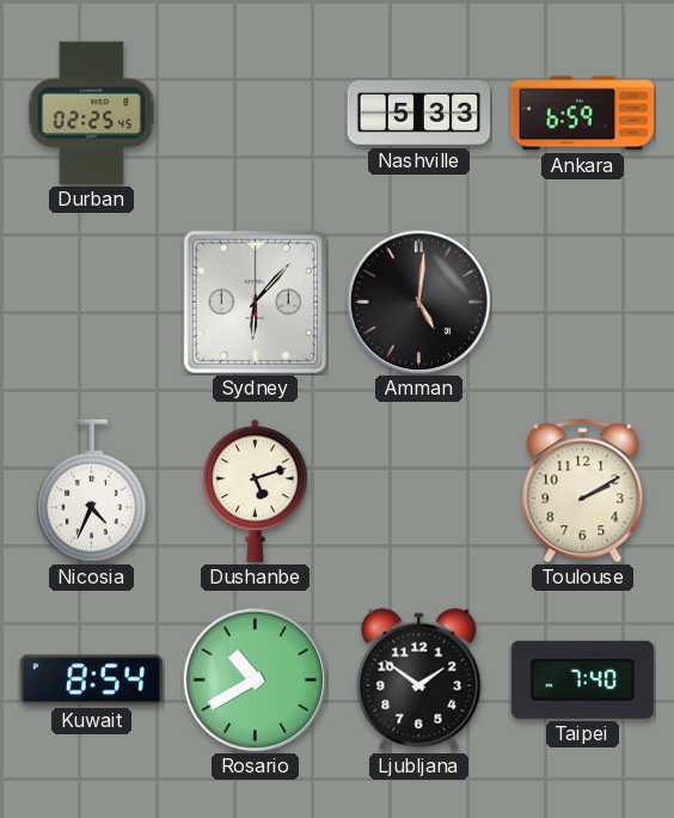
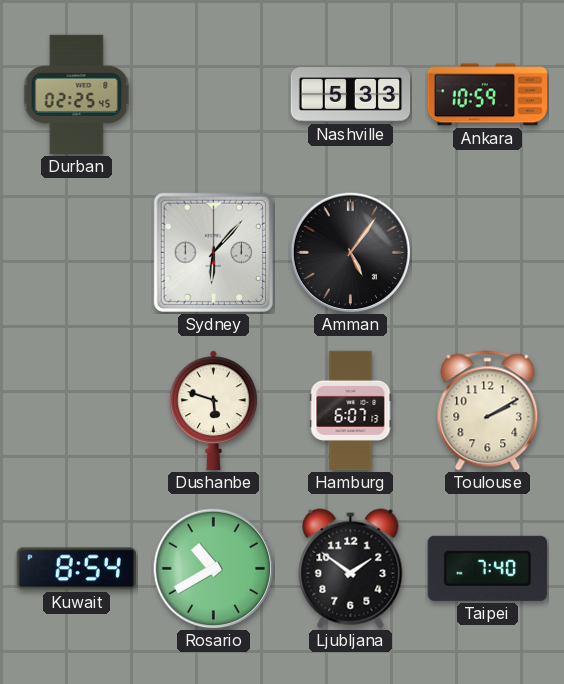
Ankara: 6:59 -> 10:59
Amman: 5:01 -> 5:06
Nicosia: 4:34 -> none
Dushanbe: 5:12 -> 5:48
Hamburg: none -> 6:07
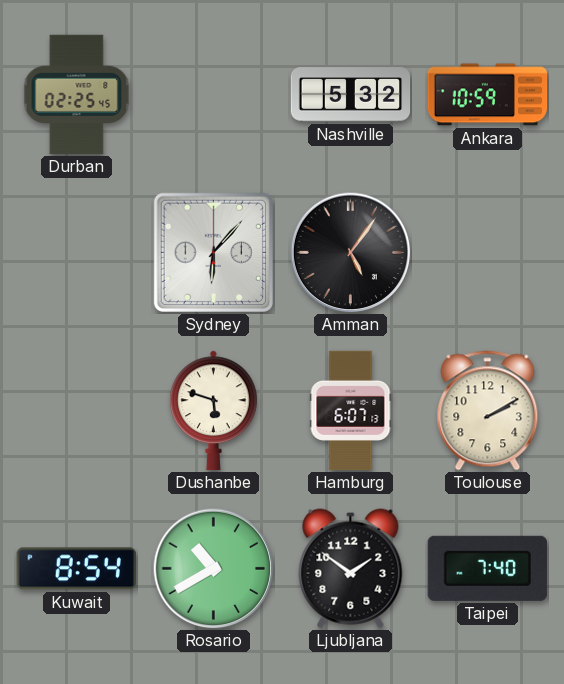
Nashville: 5:33 -> 5:32
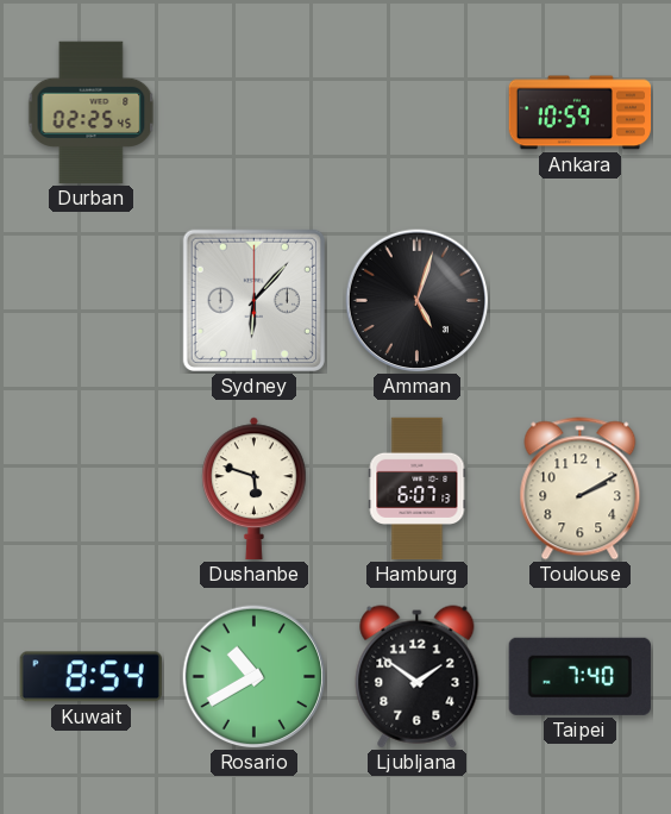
Nashville: 5:32 -> none
Amman: 5:06 -> 5:03
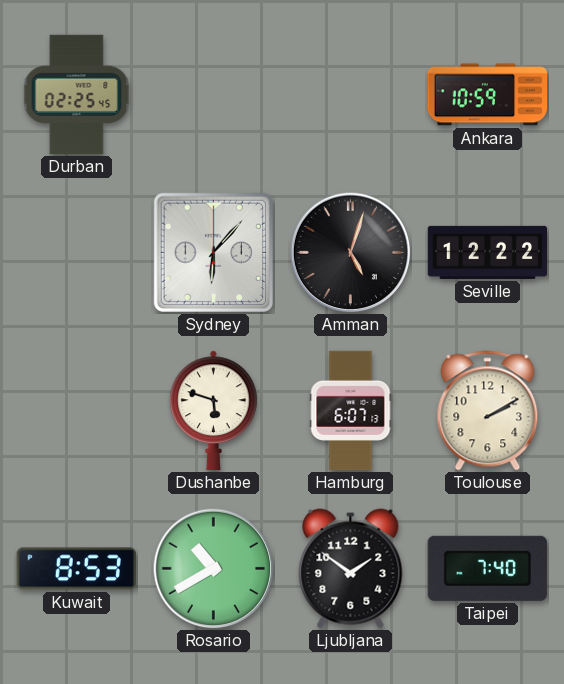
Seville: none -> 12:22
Kuwait: 8:54 -> 8:53
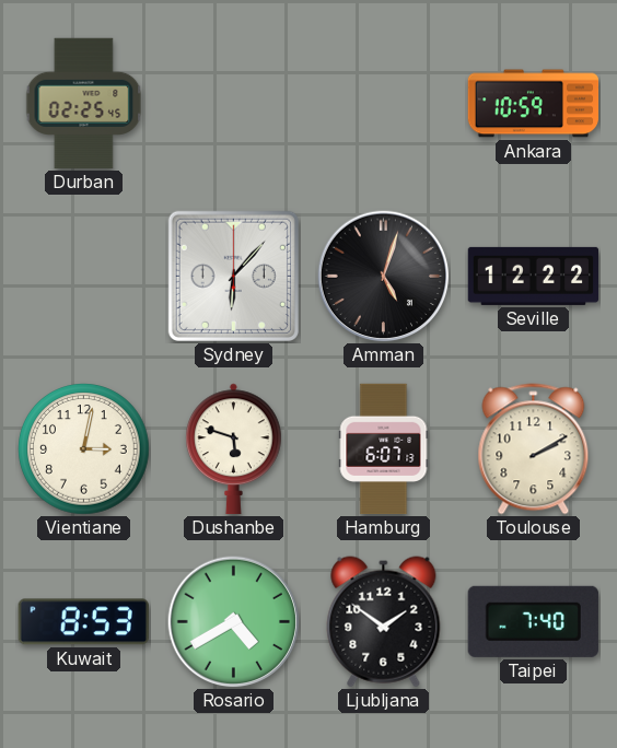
Vientiane: none -> 3:02
Rosario: 10:40 -> 4:40
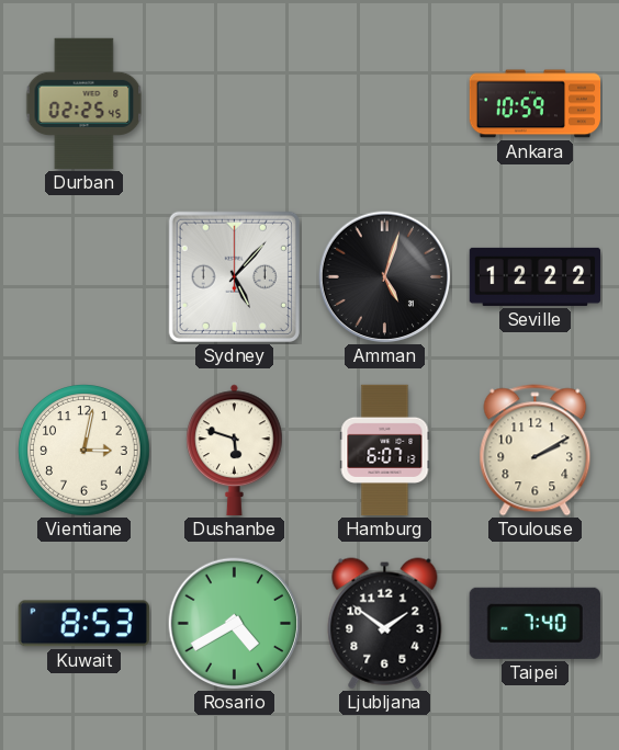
Sydney: 6:07 -> 5:07
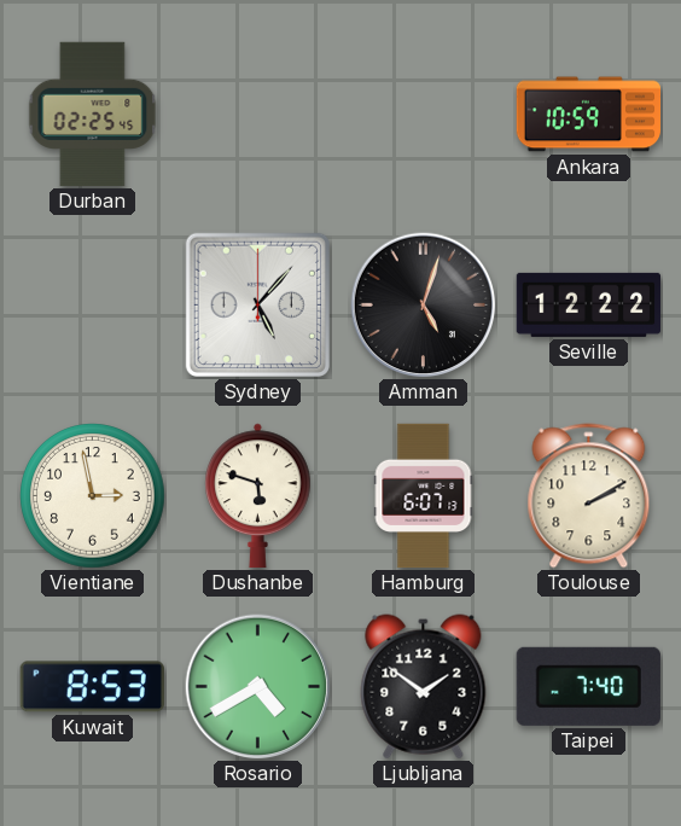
Vientiane: 3:02 -> 2:58
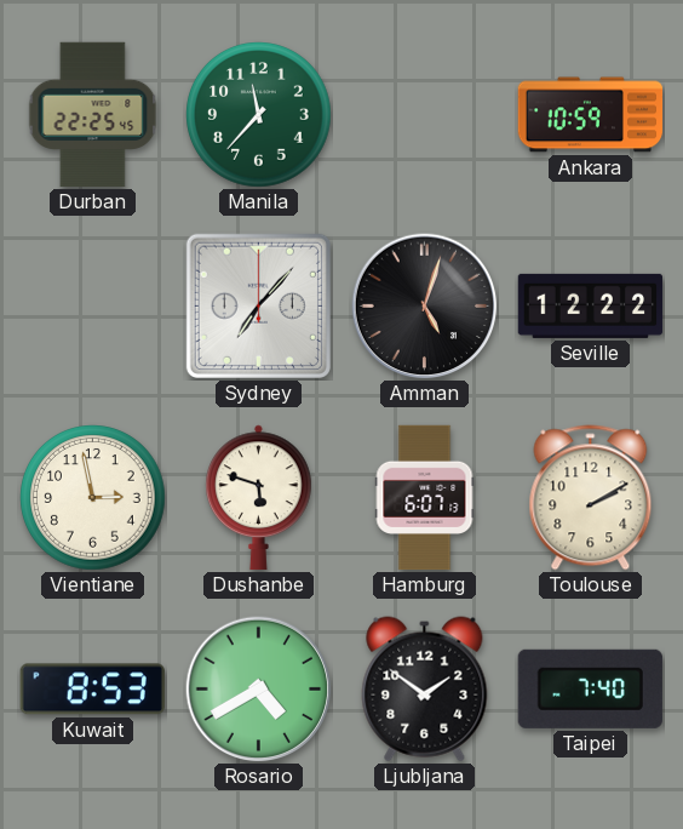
Durban: 02:25 -> 22:25
Manila: none -> 11:37
Sydney: 5:07 -> 7:07
